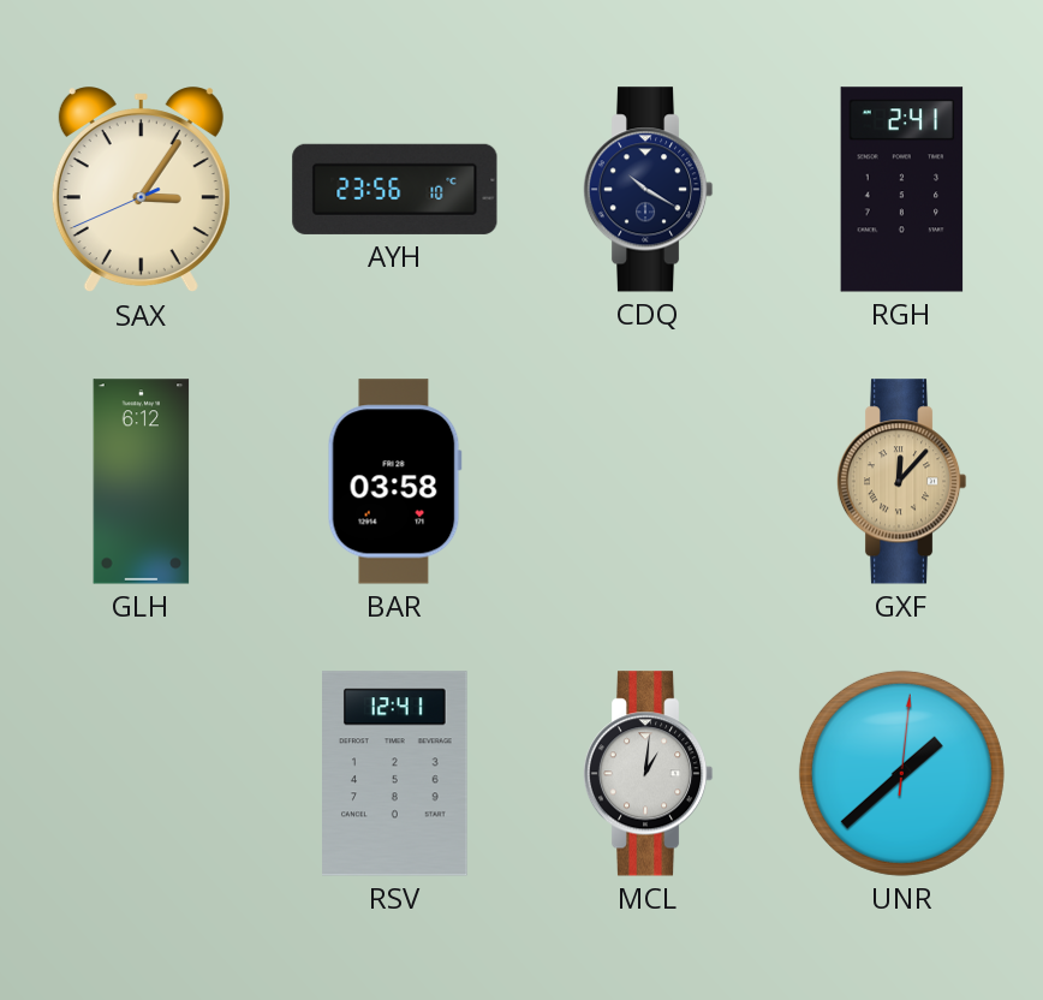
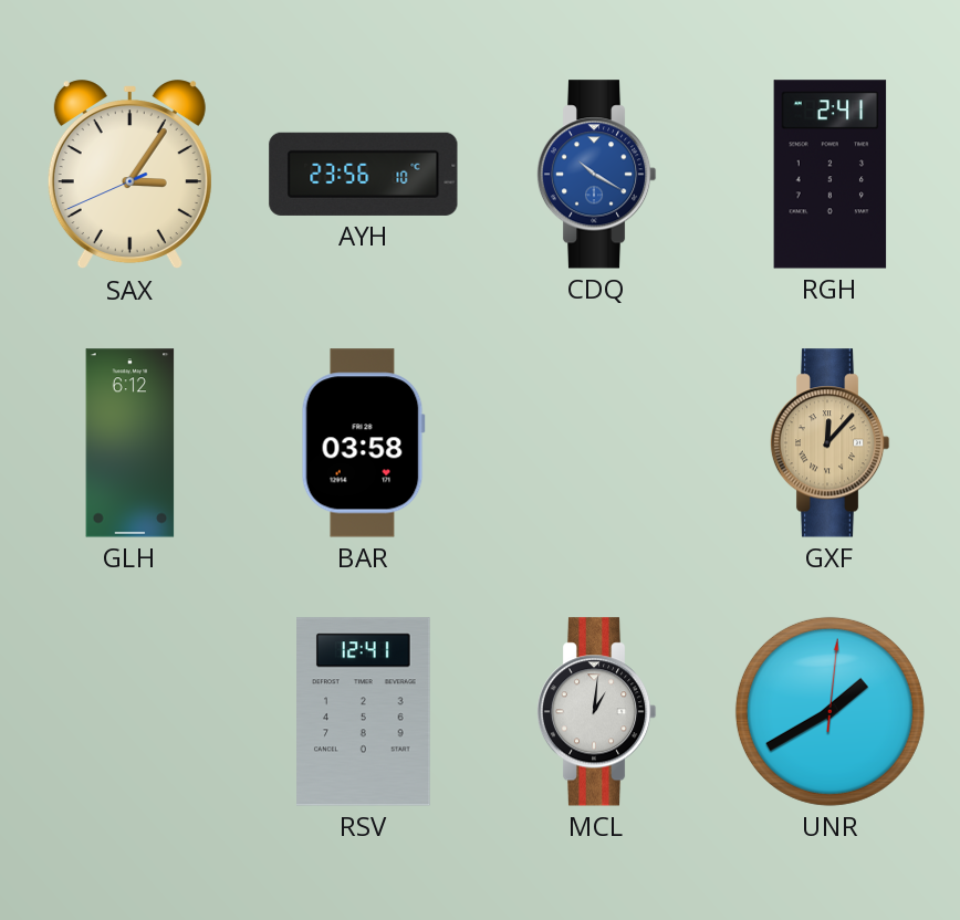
CDQ dial: navy -> blue
UNR: 1:38 -> 1:40
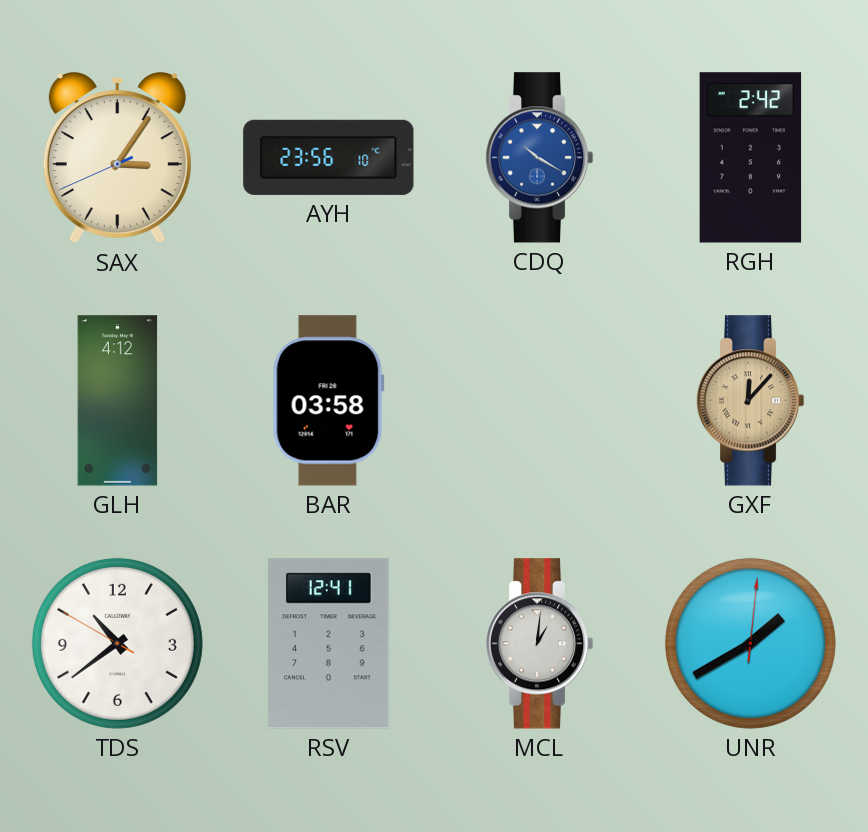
RGH: 2:41 -> 2:42
GLH: 6:12 -> 4:12
TDS: none -> 10:38
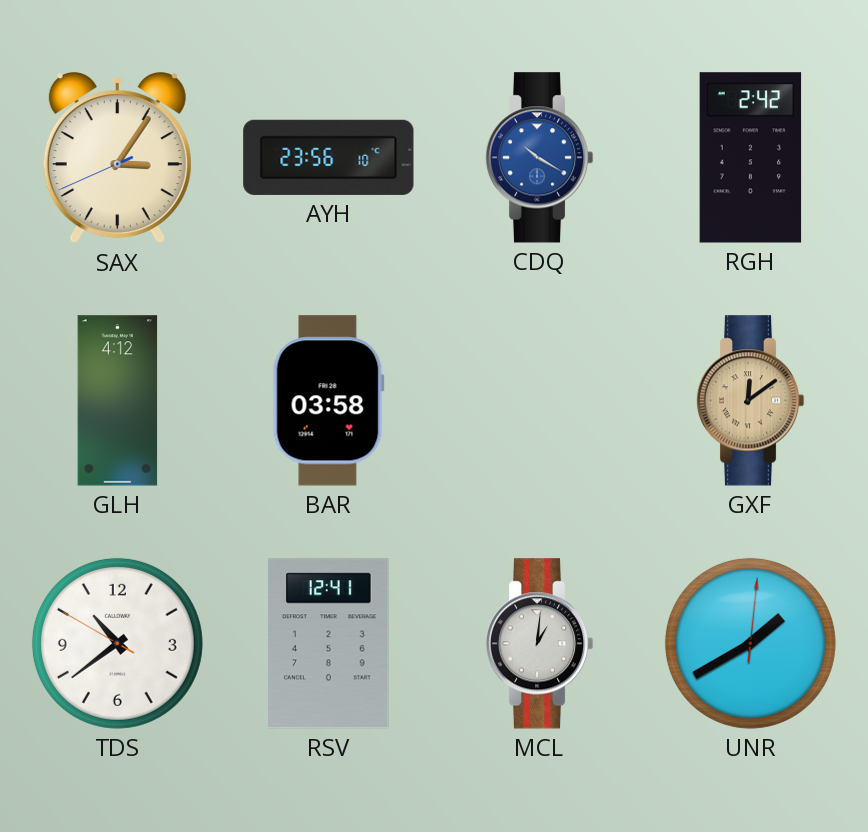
GXF: 12:07 -> 12:09
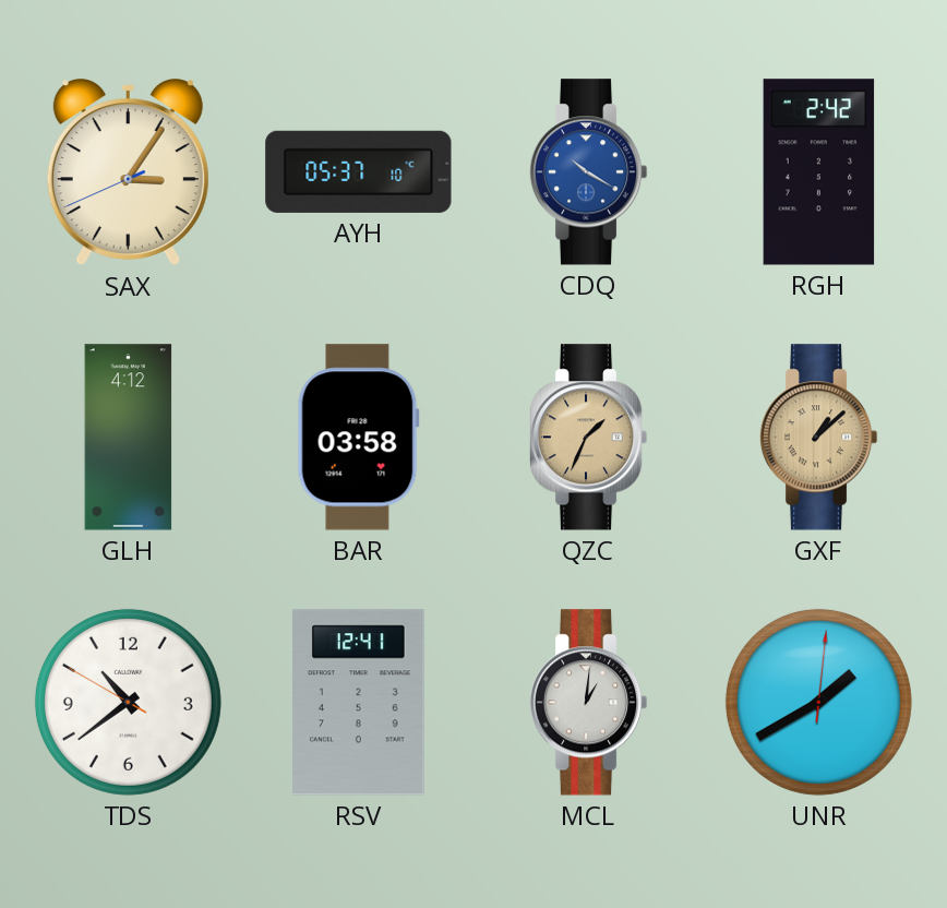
AYH: 23:56 -> 05:37
QZC: none -> 1:34
GXF: 12:09 -> 1:08
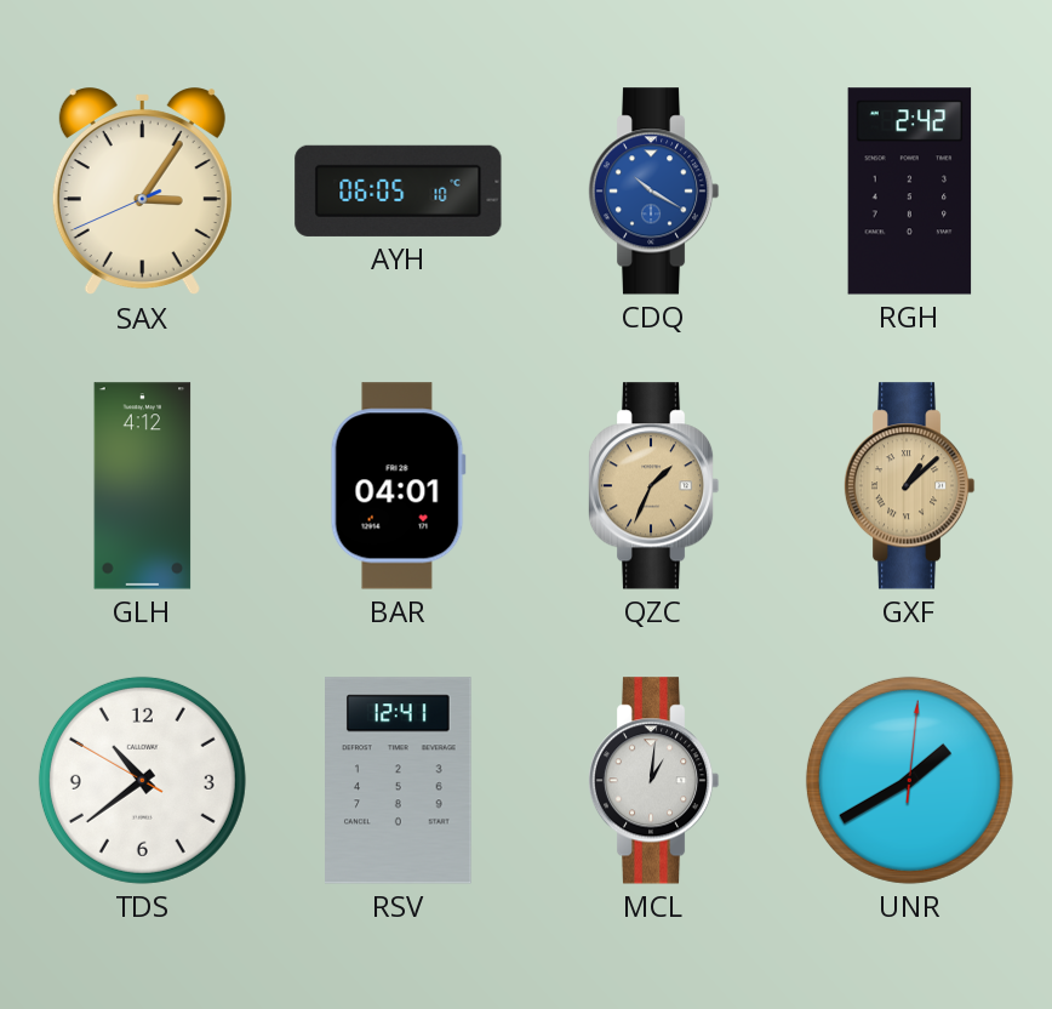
AYH: 05:37 -> 06:05
BAR: 03:58 -> 04:01
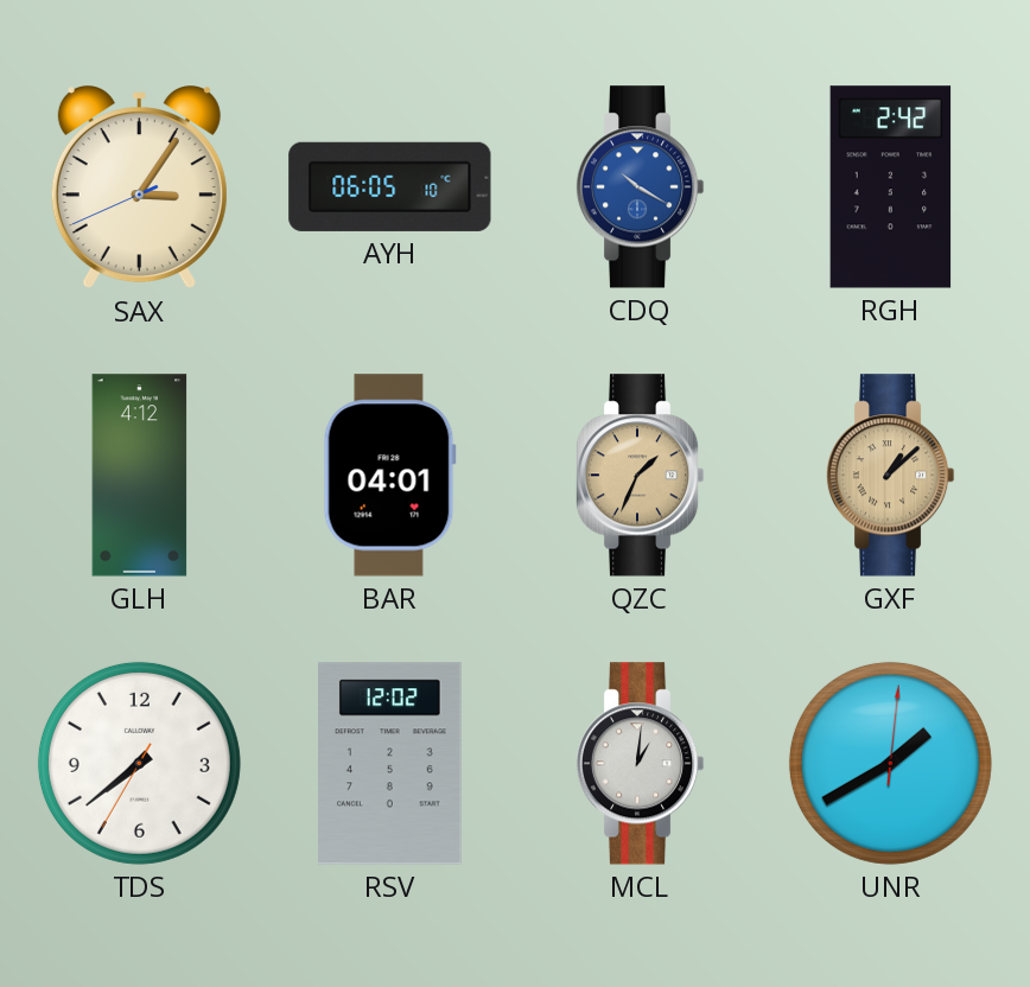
TDS: 10:38 -> 7:38
RSV: 12:41 -> 12:02
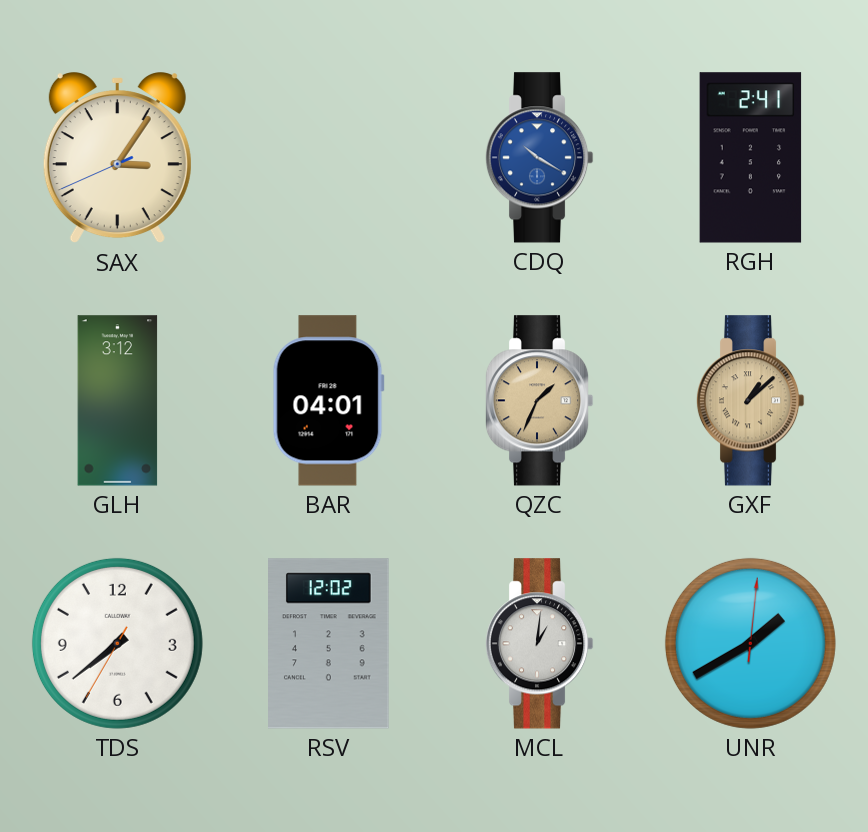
AYH: 06:05 -> none
RGH: 2:42 -> 2:41
GLH: 4:12 -> 3:12
